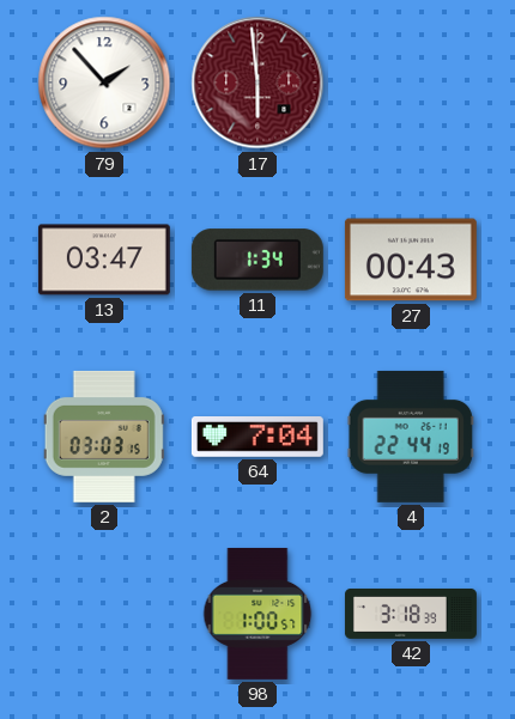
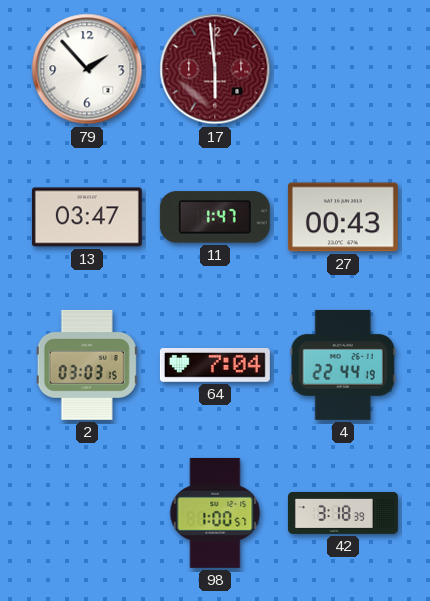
11: 1:34 -> 1:47
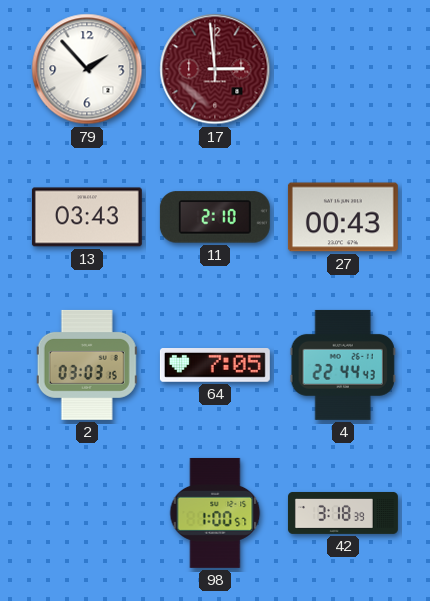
17: 5:59 -> 2:59
13: 03:47 -> 03:43
11: 1:47 -> 2:10
64: 7:04 -> 7:05
4: 22:44:19 -> 22:44:43
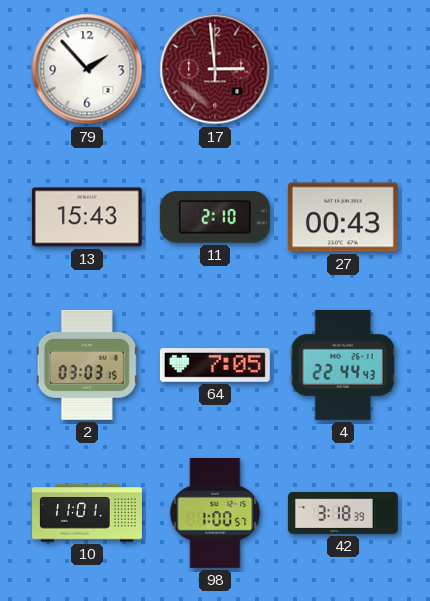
13: 03:43 -> 15:43
10: none -> 11:01
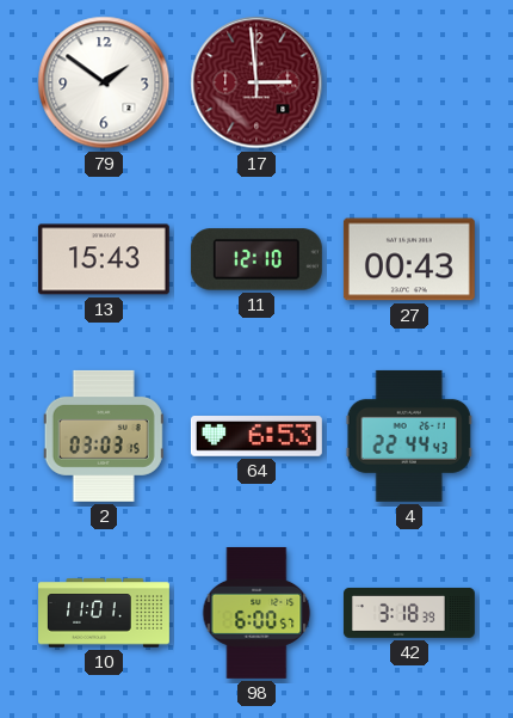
79: 1:53 -> 1:51
11: 2:10 -> 12:10
64: 7:05 -> 6:53
98: 1:00 -> 6:00
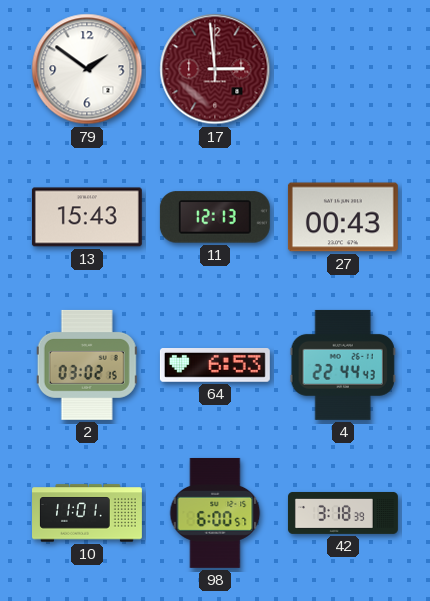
11: 12:10 -> 12:13
2: 03:03 -> 03:02
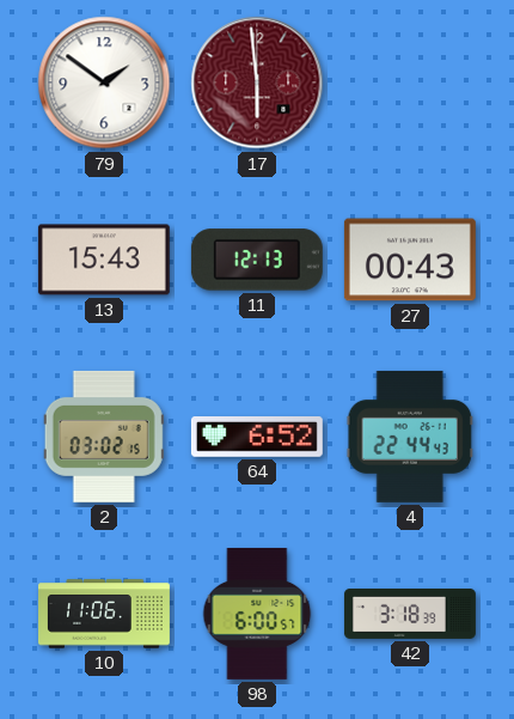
17: 2:59 -> 5:59
64: 6:53 -> 6:52
10: 11:01 -> 11:06
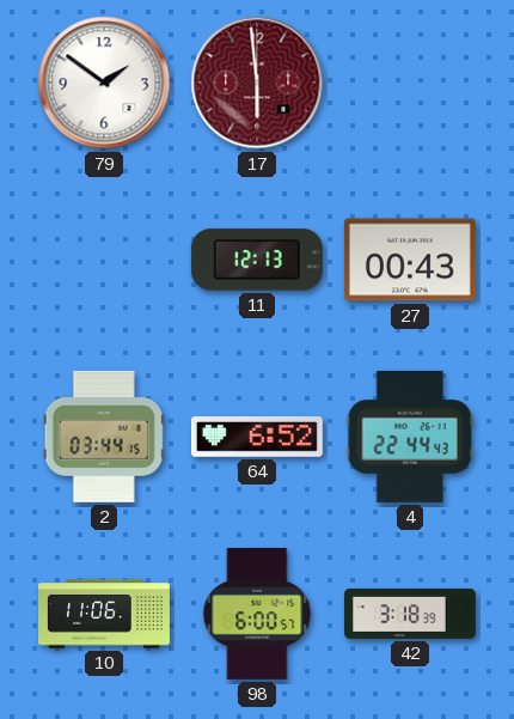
13: 15:43 -> none
2: 03:02 -> 03:44
